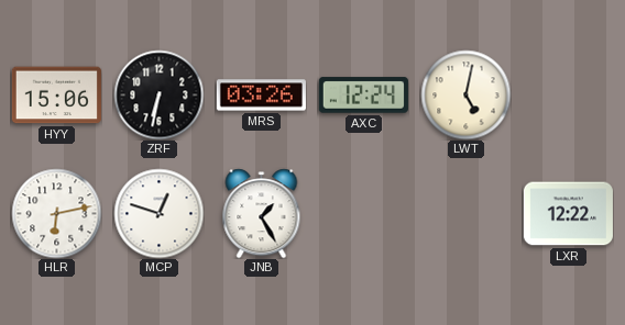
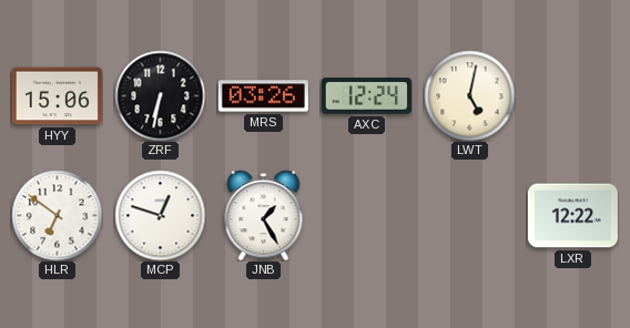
HLR: 6:13 -> 6:51
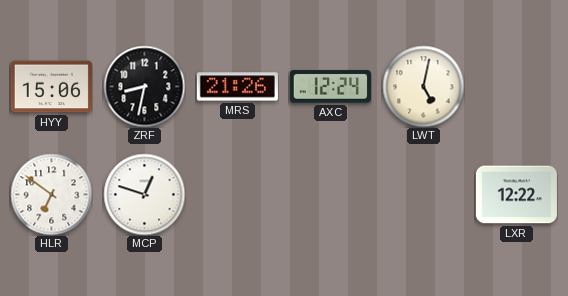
ZRF: 6:32 -> 8:32
MRS: 03:26 -> 21:26
JNB: 1:25 -> none
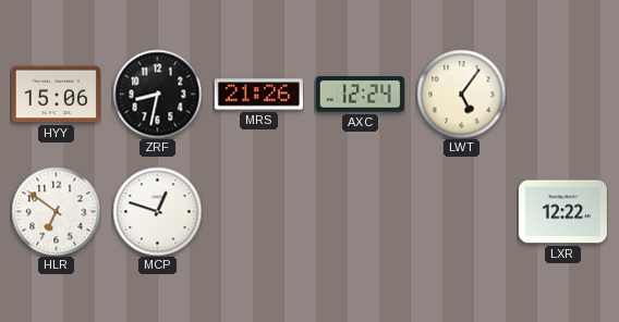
LWT: 5:02 -> 5:06
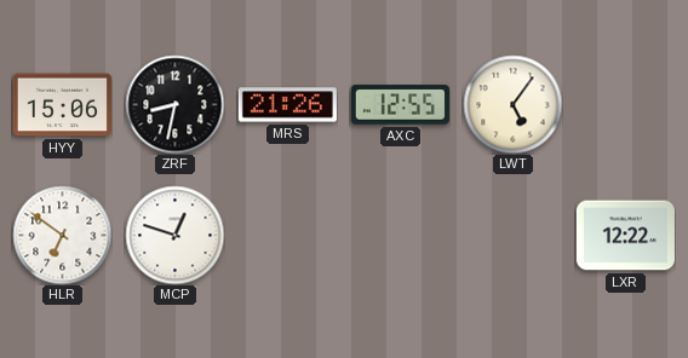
AXC: 12:24 -> 12:55
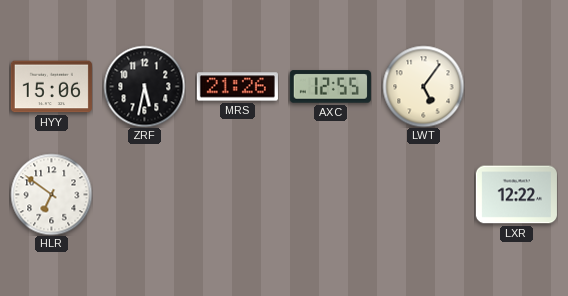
ZRF: 8:32 -> 5:32
MCP: 12:48 -> none
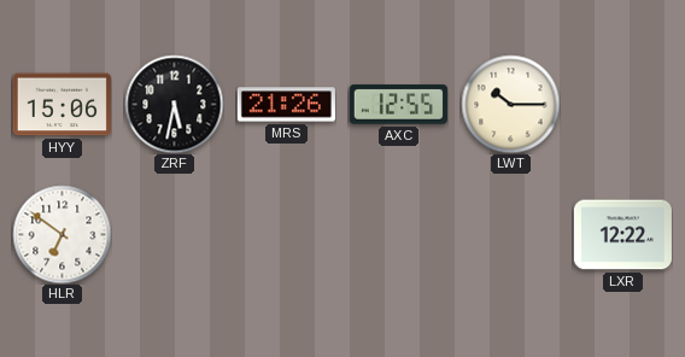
LWT: 5:06 -> 10:15
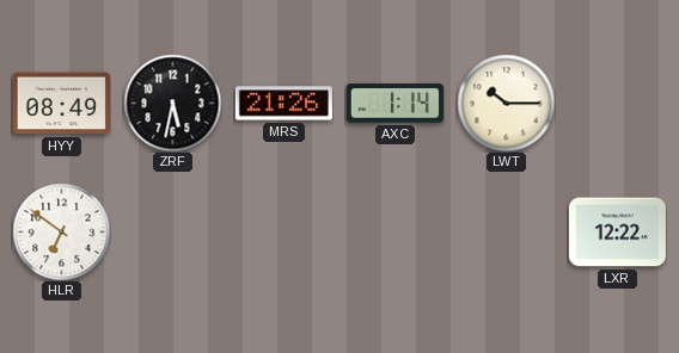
HYY: 15:06 -> 08:49
AXC: 12:55 -> 1:14
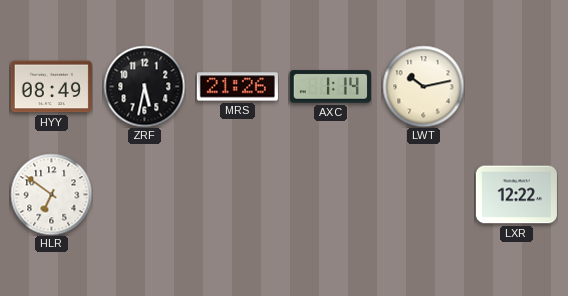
LWT: 10:15 -> 10:13
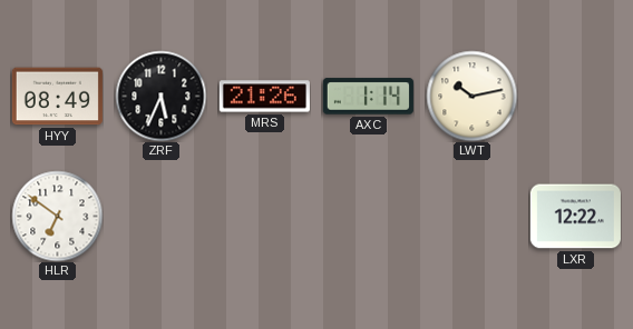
ZRF: 5:32 -> 5:34
